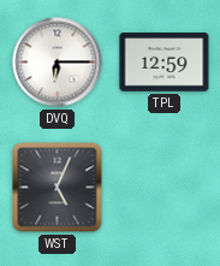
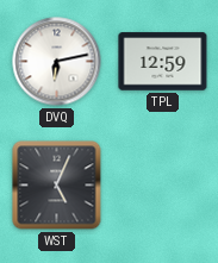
DVQ: 6:15 -> 6:13
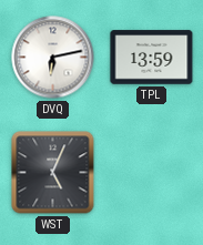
TPL: 12:59 -> 13:59
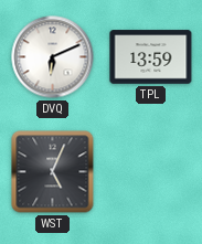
DVQ: 6:13 -> 6:11
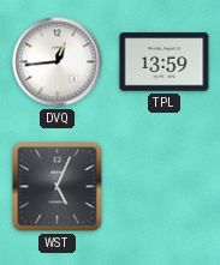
DVQ: 6:11 -> 12:44
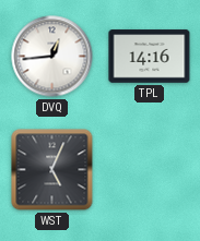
TPL: 13:59 -> 14:16
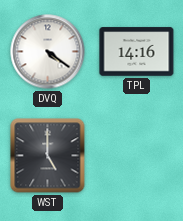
DVQ: 12:44 -> 4:21
WST: 5:04 -> 5:00
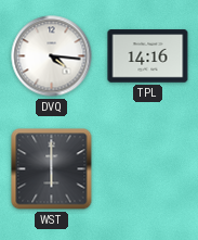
DVQ: 4:21 -> 4:16
WST: 5:00 -> 6:00
